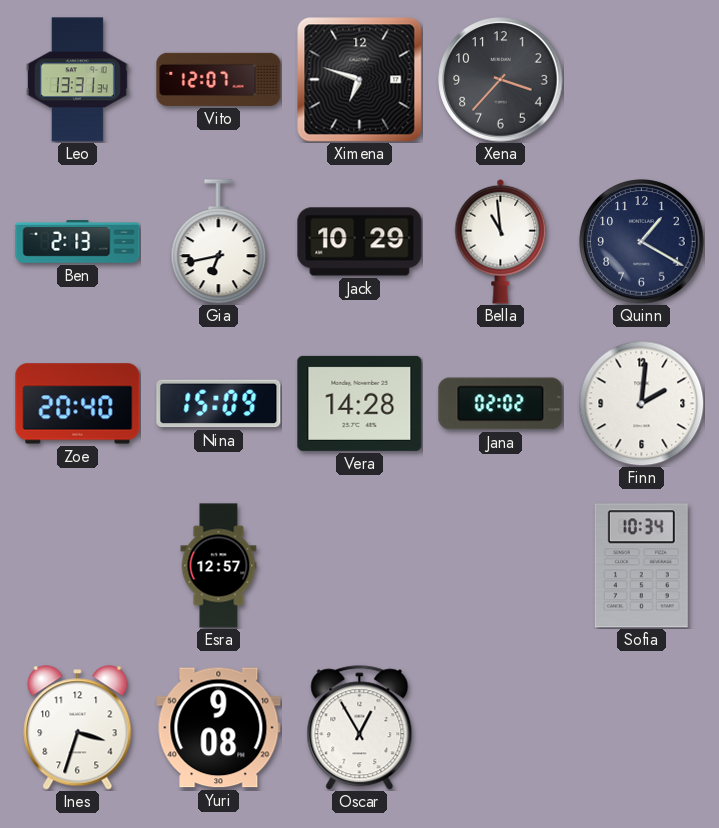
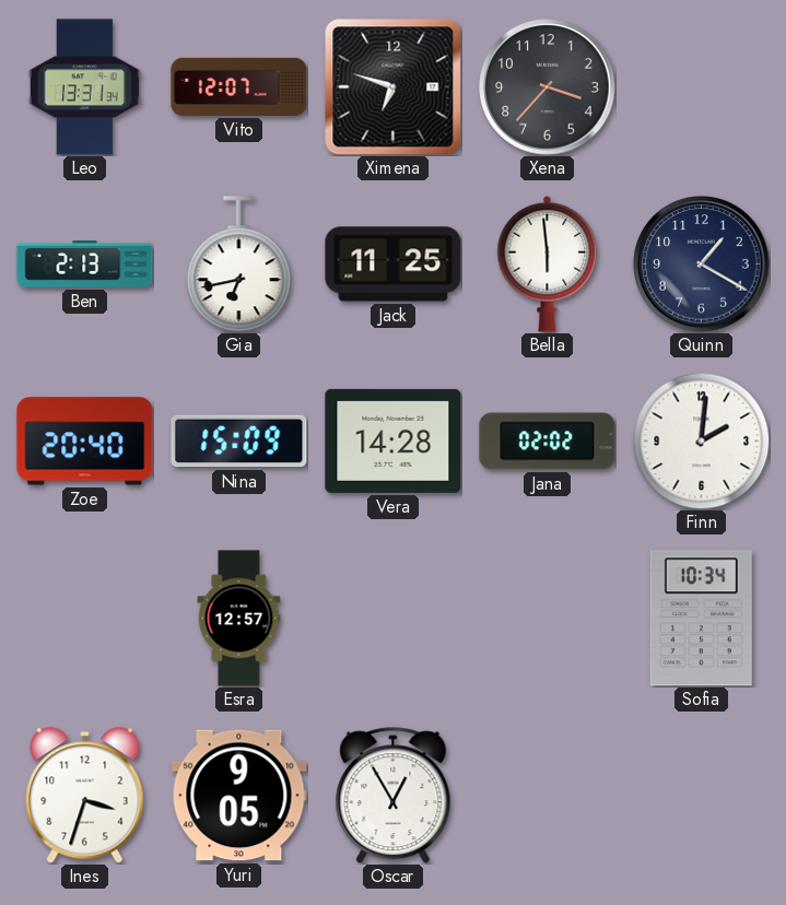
Jack: 10:29 -> 11:25
Bella: 10:59 -> 5:59
Yuri: 9:08 -> 9:05
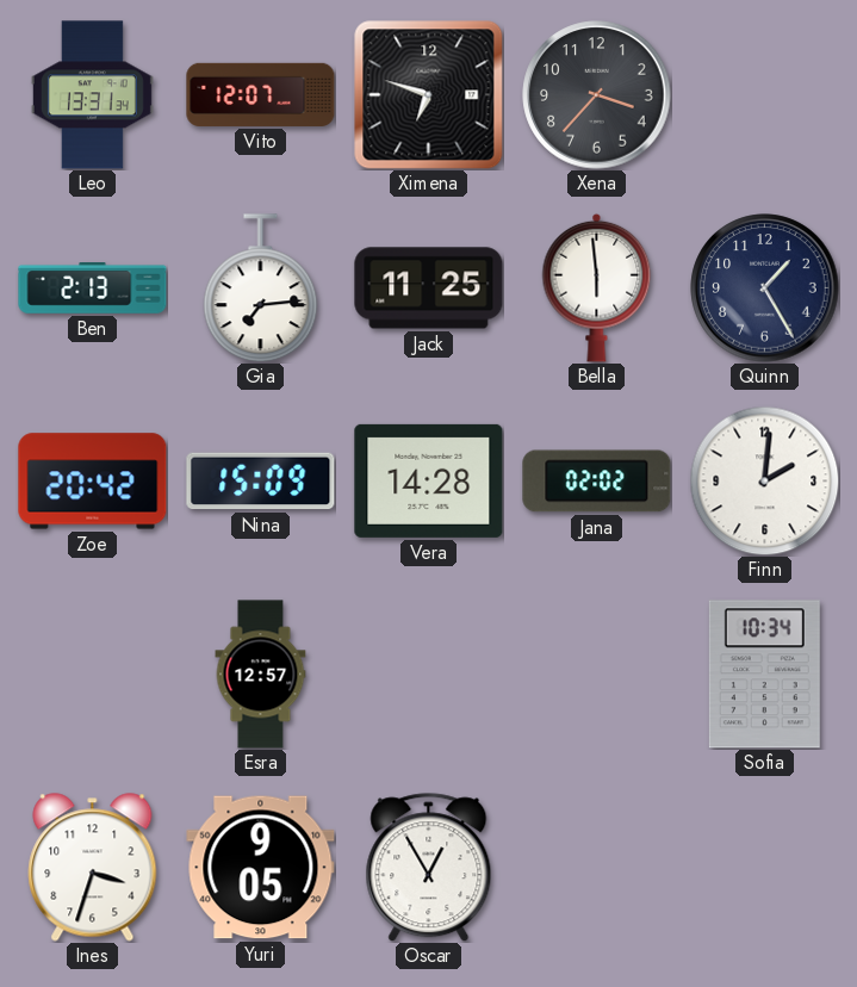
Gia: 6:43 -> 7:14
Quinn: 1:20 -> 1:25
Zoe: 20:40 -> 20:42
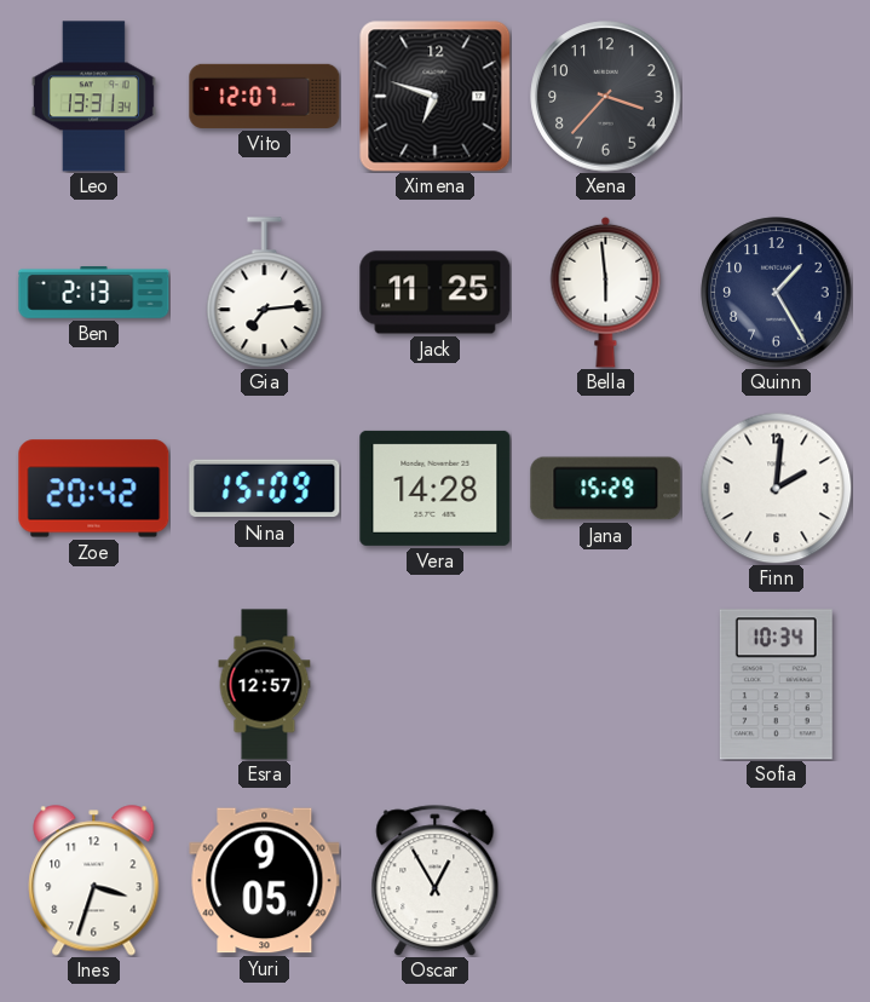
Jana: 02:02 -> 15:29
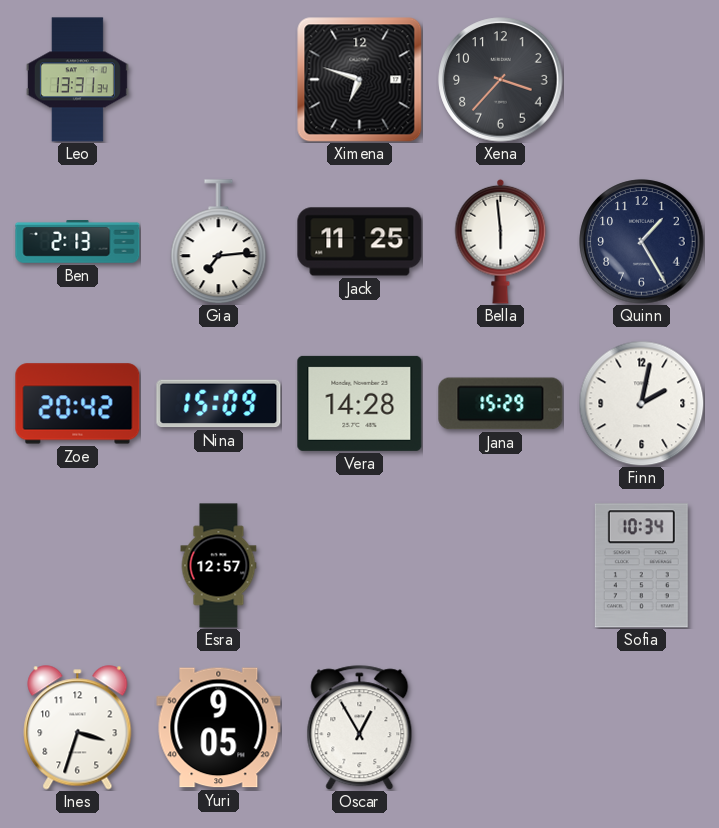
Vito: 12:07 -> none
Finn: 2:01 -> 2:02
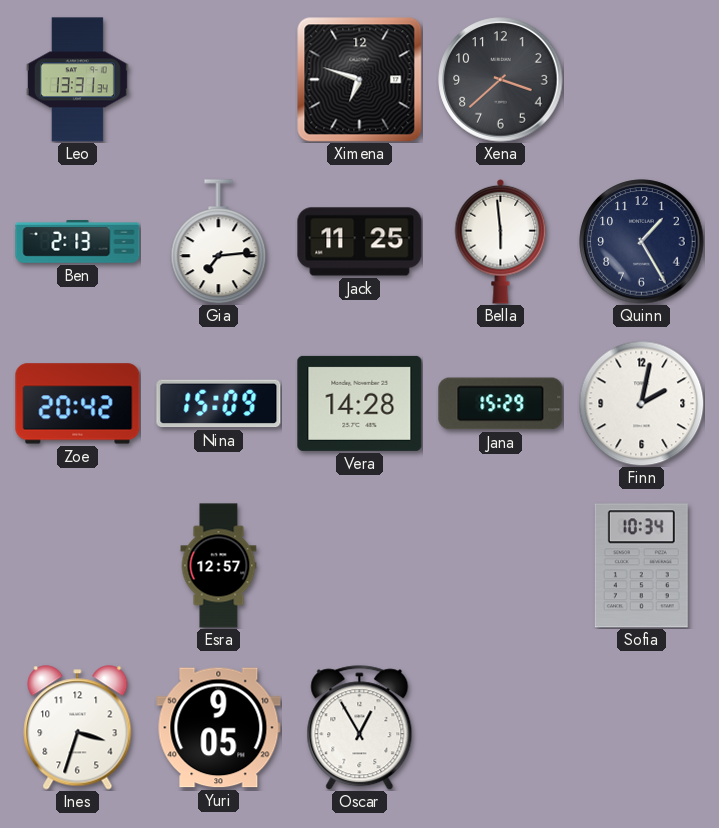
Xena: 3:37 -> 3:38
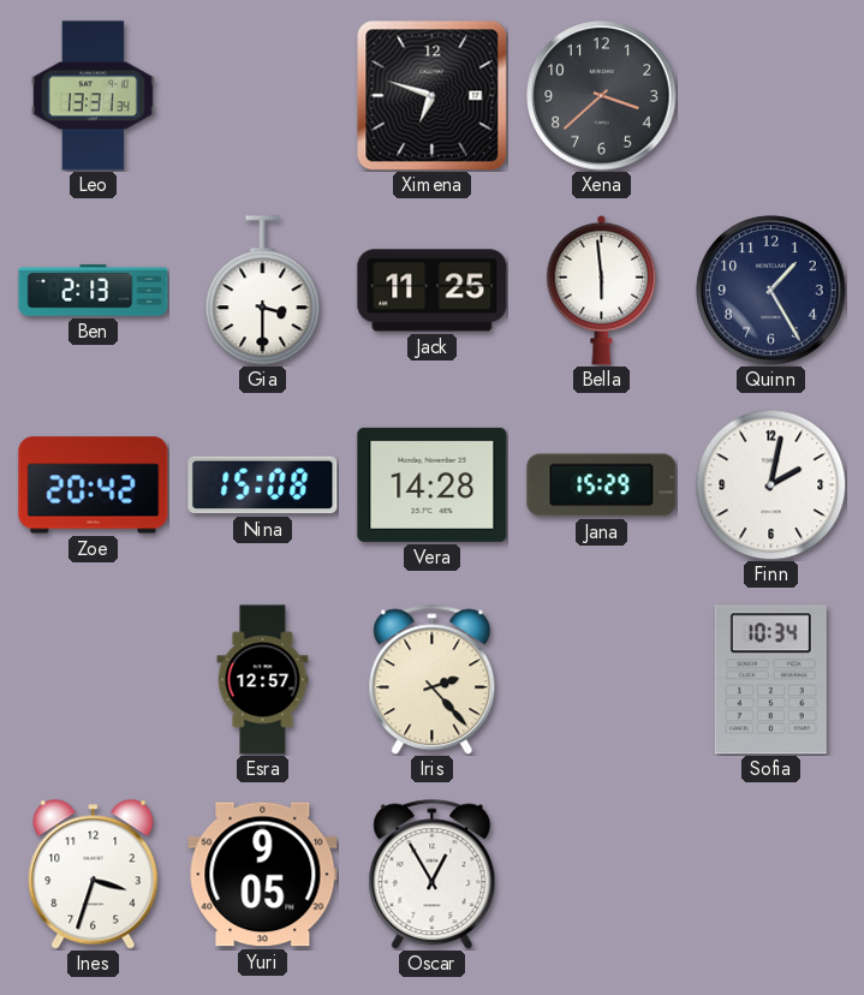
Gia: 7:14 -> 3:30
Nina: 15:09 -> 15:08
Iris: none -> 2:23
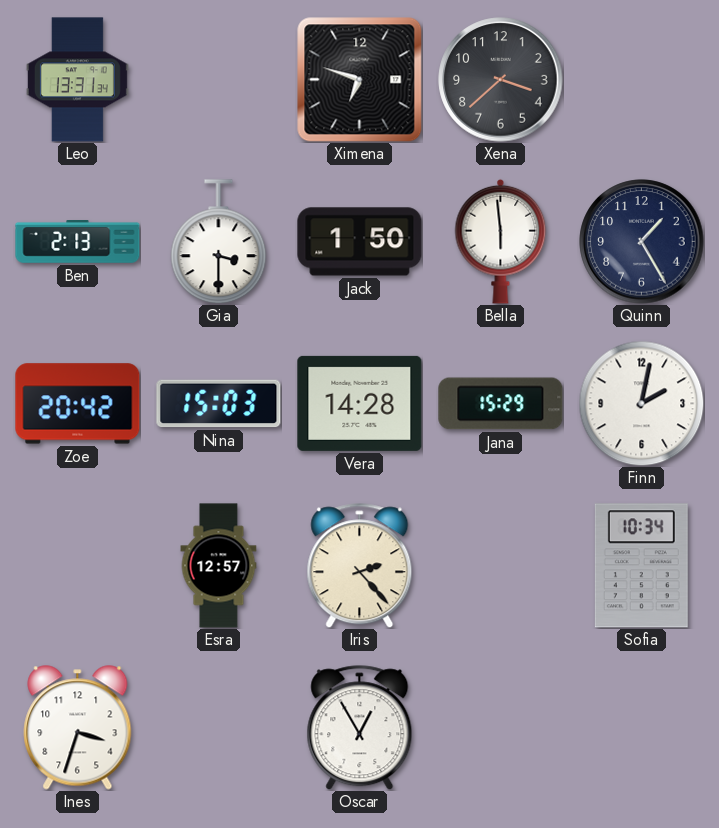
Jack: 11:25 -> 1:50
Nina: 15:08 -> 15:03
Yuri: 9:05 -> none
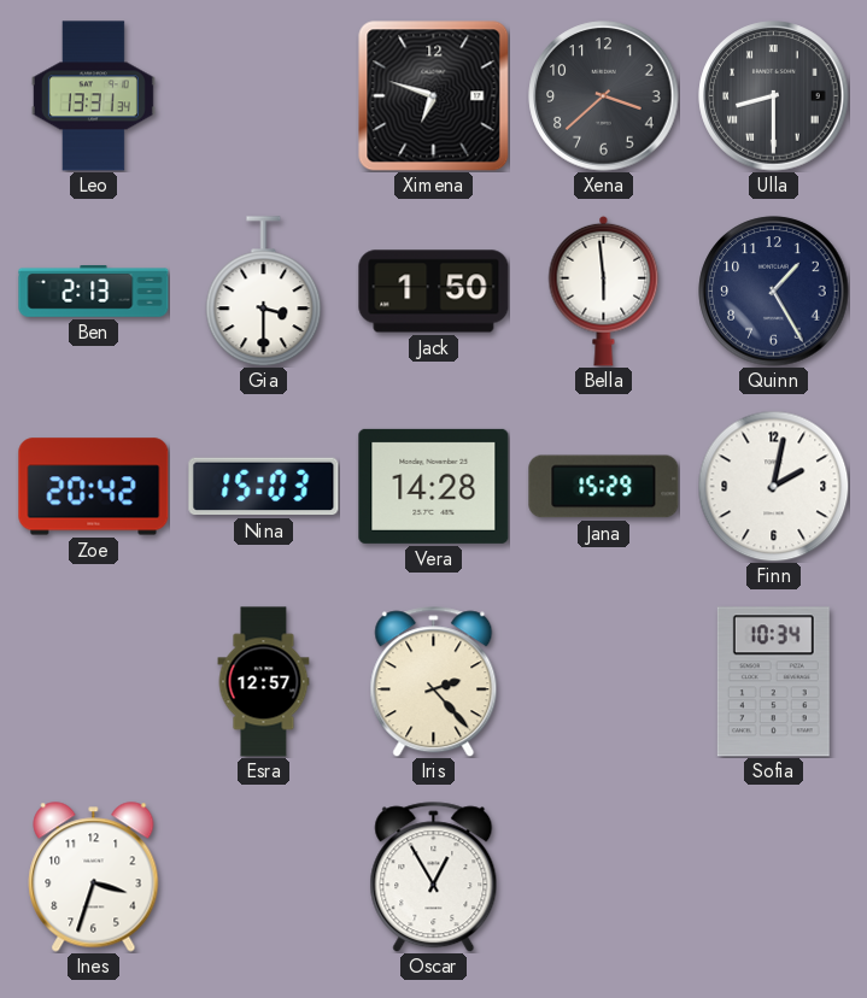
Ulla: none -> 8:30
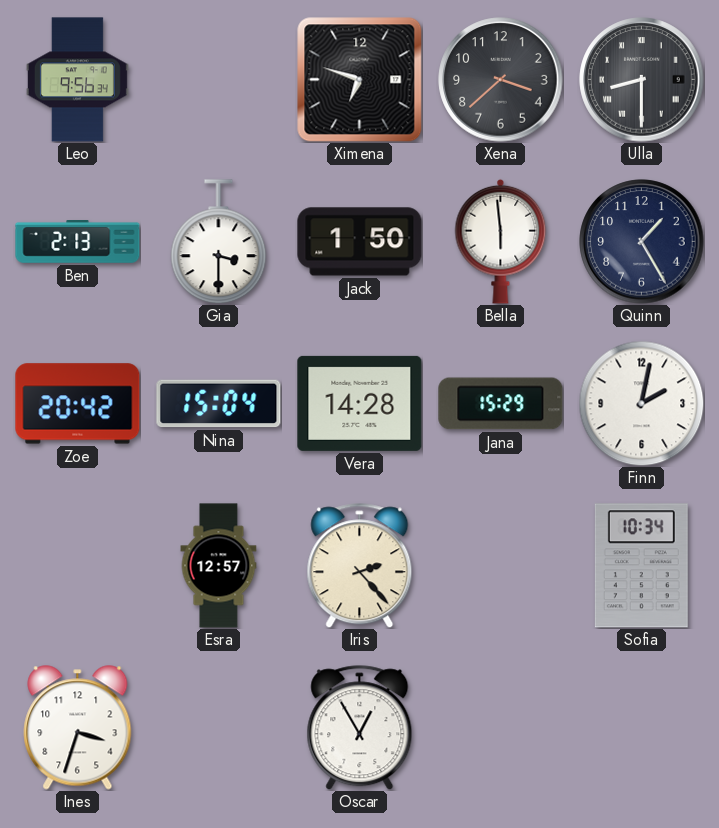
Leo: 13:31 -> 9:56
Nina: 15:03 -> 15:04
